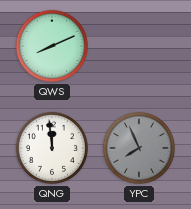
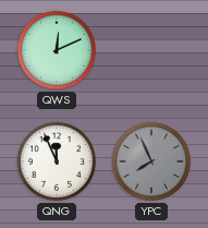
QWS: 8:11 -> 12:11
QNG: 11:59 -> 11:56
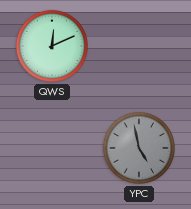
QNG: 11:56 -> none
YPC: 7:56 -> 4:58
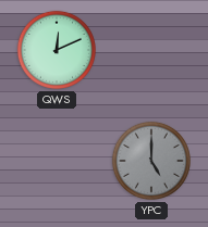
YPC: 4:58 -> 5:00
